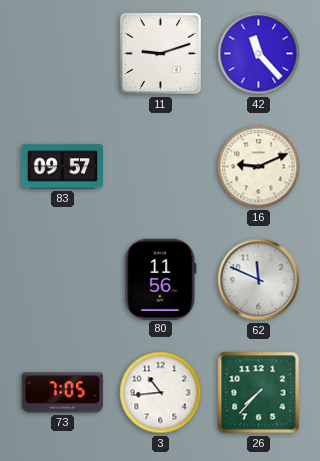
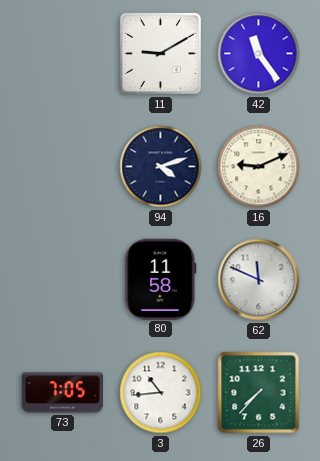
11: 9:12 -> 9:10
42: 11:23 -> 11:24
83: 09:57 -> none
94: none -> 4:12
80: 11:56 -> 11:58
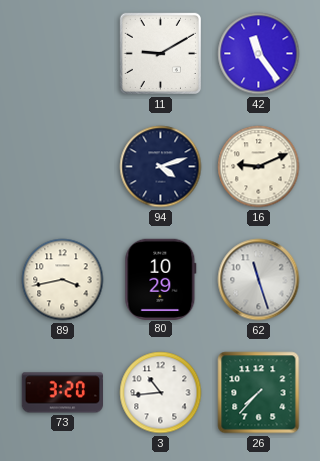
89: none -> 3:43
80: 11:58 -> 10:29
62: 11:49 -> 11:27
73: 7:05 -> 3:20
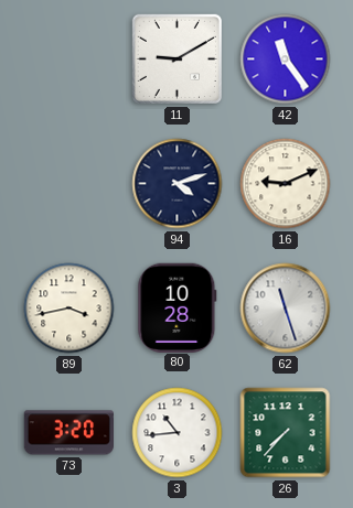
80: 10:29 -> 10:28
